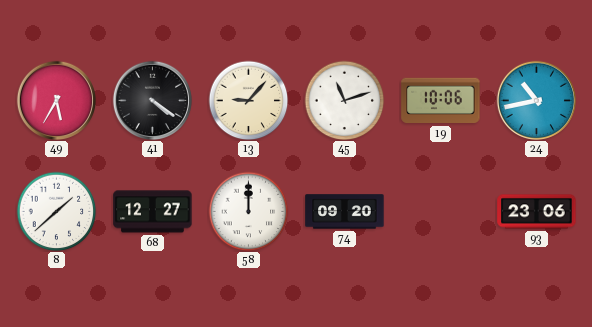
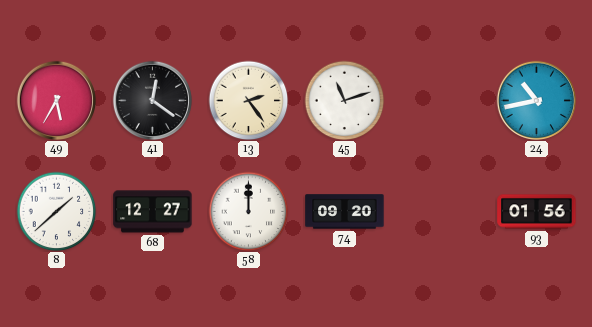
41: 4:21 -> 12:21
13: 9:07 -> 2:24
19: 10:06 -> none
93: 23:06 -> 01:56
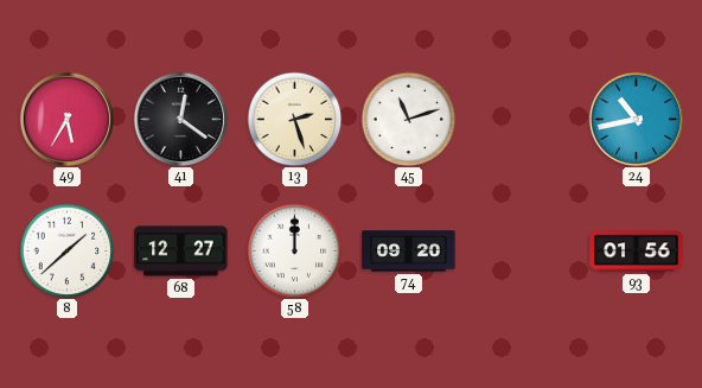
13: 2:24 -> 2:27
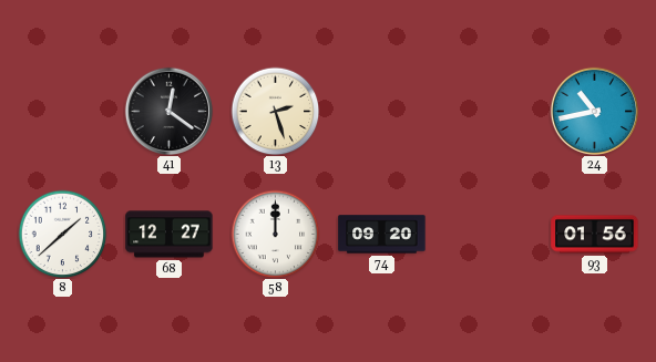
49: 5:35 -> none
45: 11:12 -> none
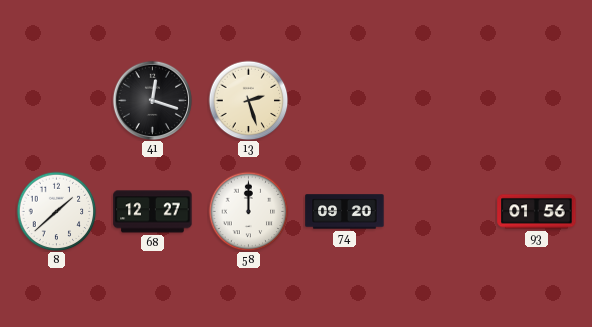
41: 12:21 -> 12:18
24: 10:43 -> none
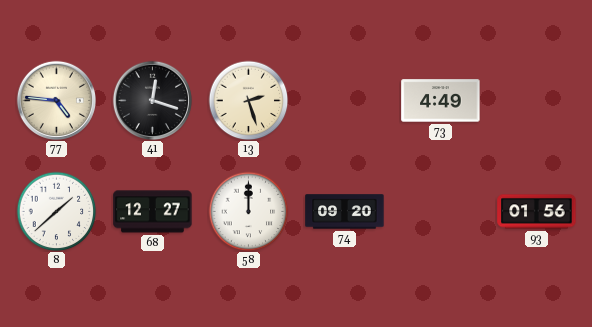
77: none -> 4:46
73: none -> 4:49
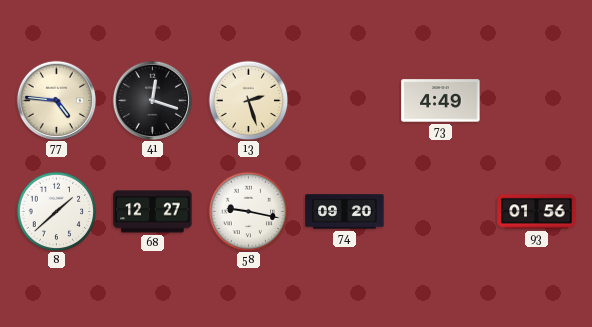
58: 12:00 -> 9:17
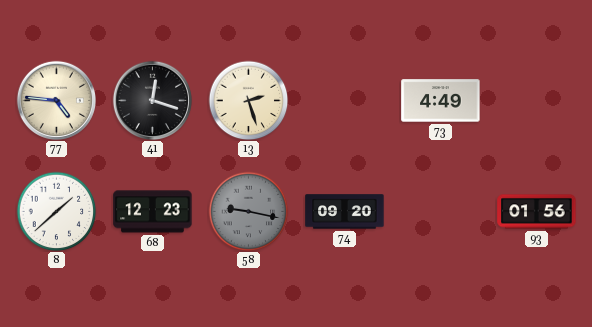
68: 12:27 -> 12:23
58 dial: white -> grey
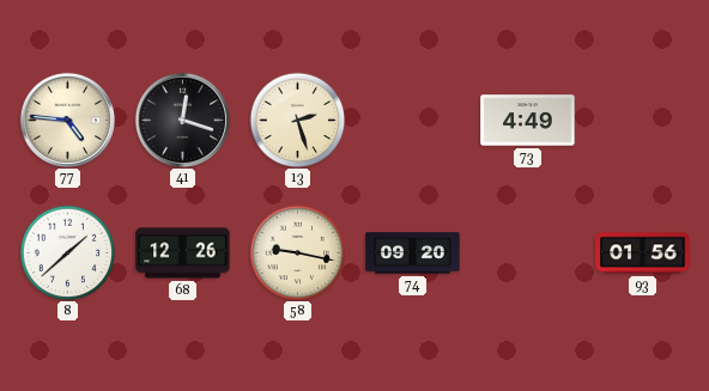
68: 12:23 -> 12:26
58 dial: grey -> cream
